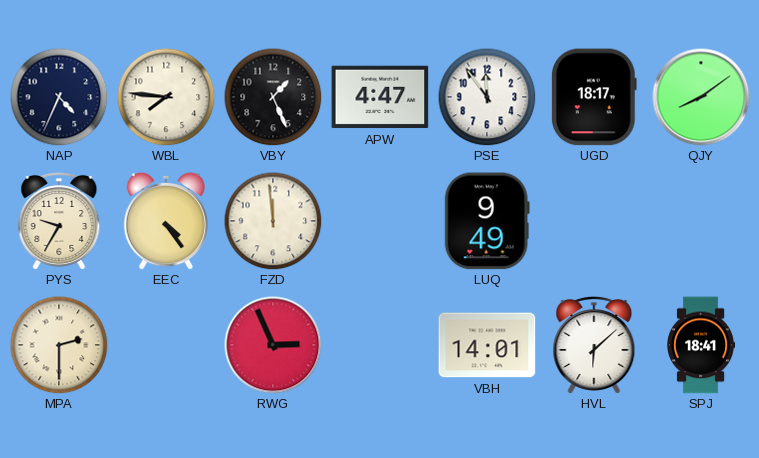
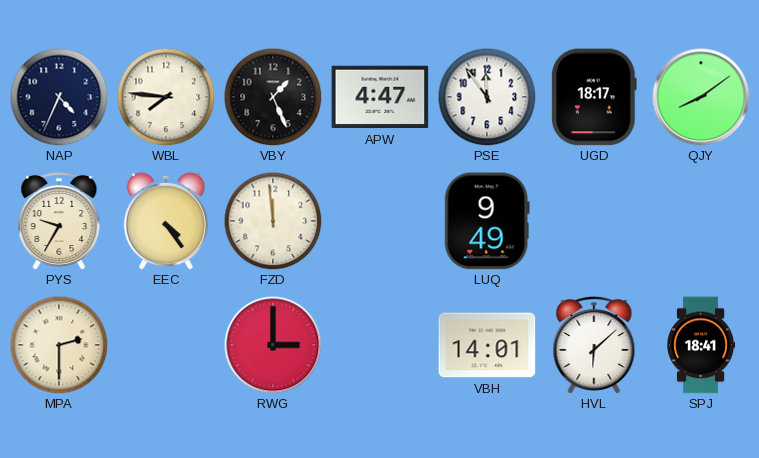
RWG: 2:56 -> 3:00
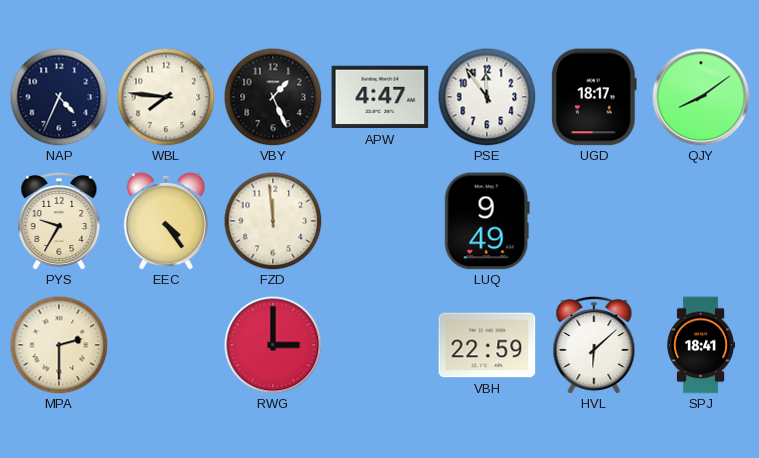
VBH: 14:01 -> 22:59
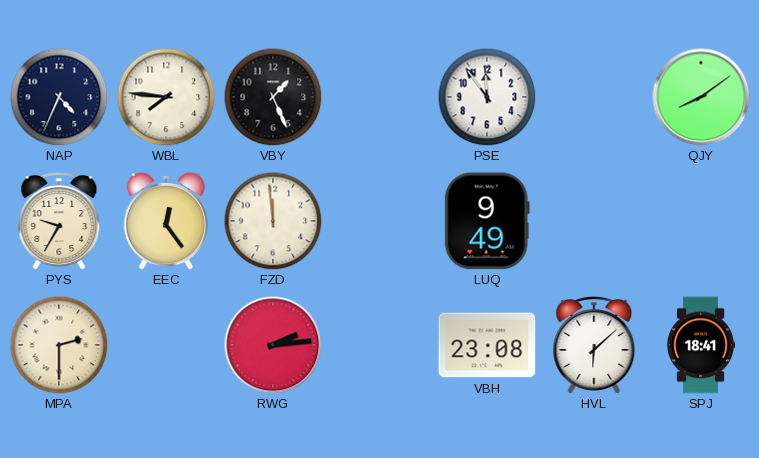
APW: 4:47 -> none
UGD: 18:17 -> none
EEC: 4:24 -> 12:24
RWG: 3:00 -> 2:14
VBH: 22:59 -> 23:08
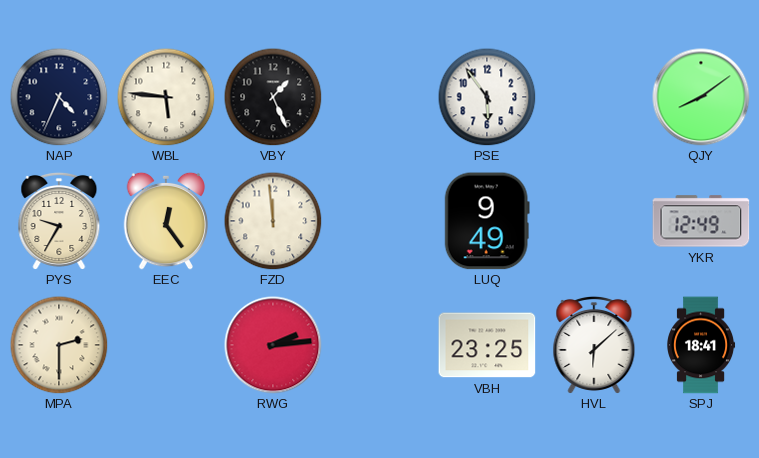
WBL: 7:46 -> 5:46
PSE: 11:54 -> 5:54
YKR: none -> 12:49
VBH: 23:08 -> 23:25
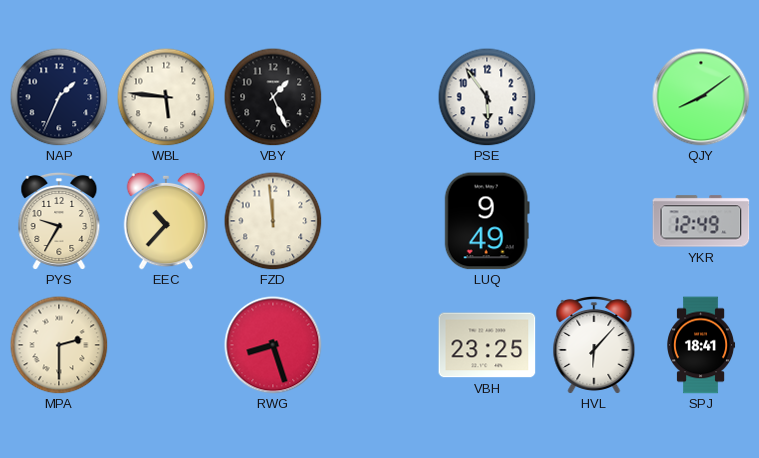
NAP: 4:34 -> 1:34
EEC: 12:24 -> 10:37
RWG: 2:14 -> 8:27
HVL: 6:08 -> 6:07
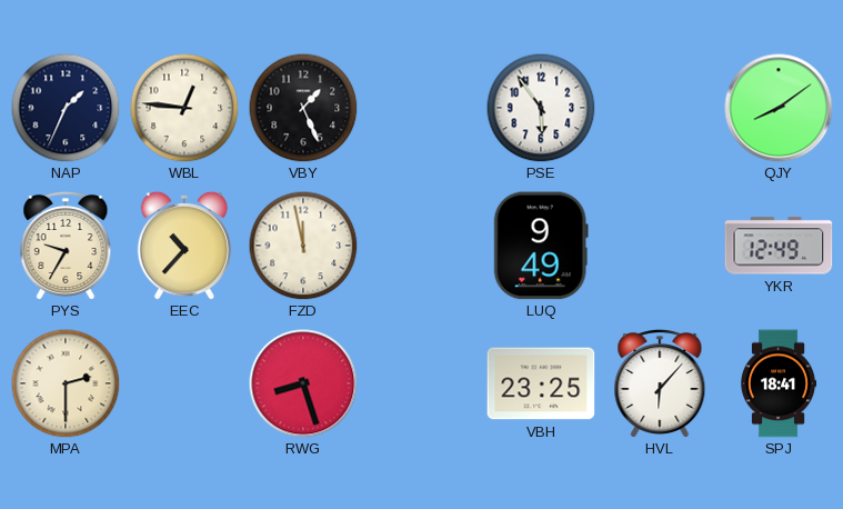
WBL: 5:46 -> 12:46
FZD: 11:59 -> 11:58
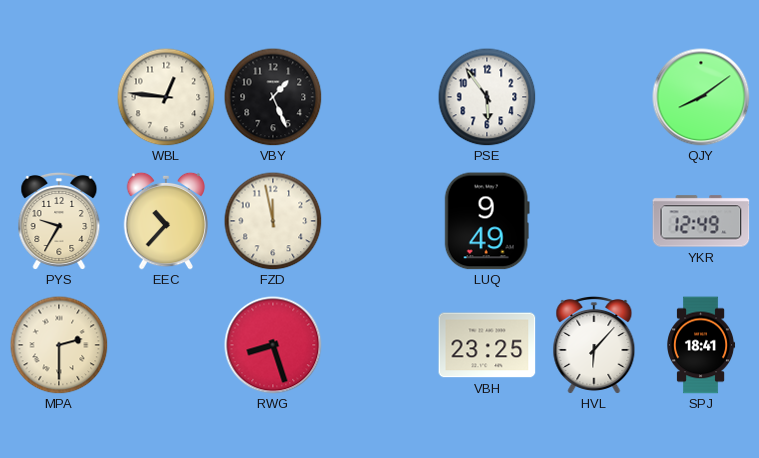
NAP: 1:34 -> none
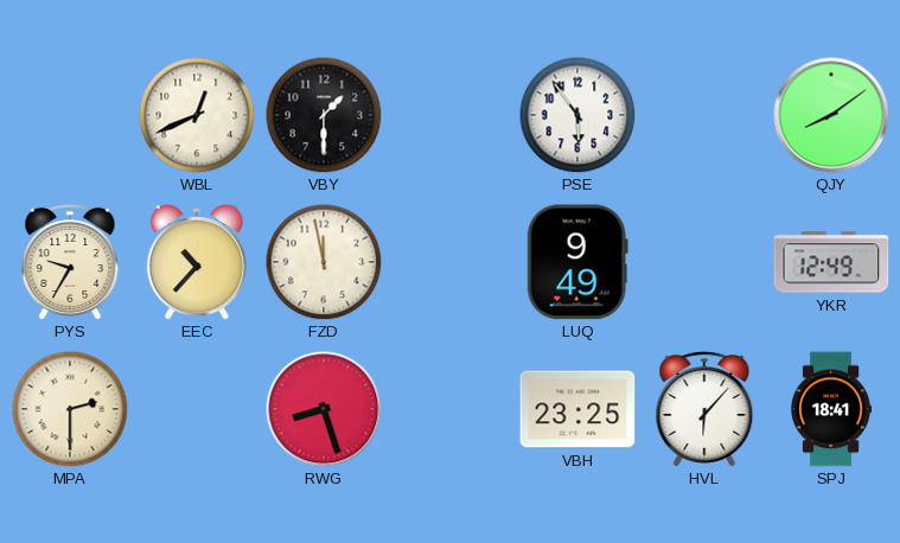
WBL: 12:46 -> 12:41
VBY: 1:26 -> 1:30
